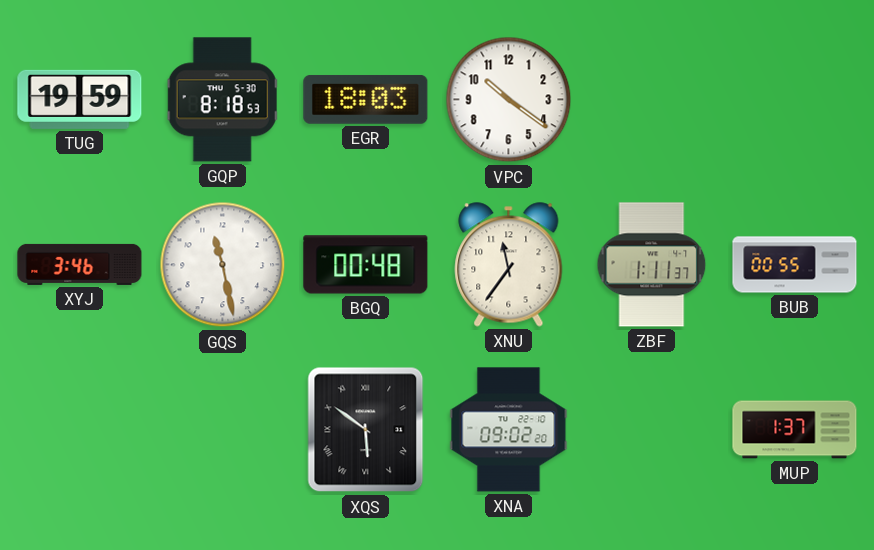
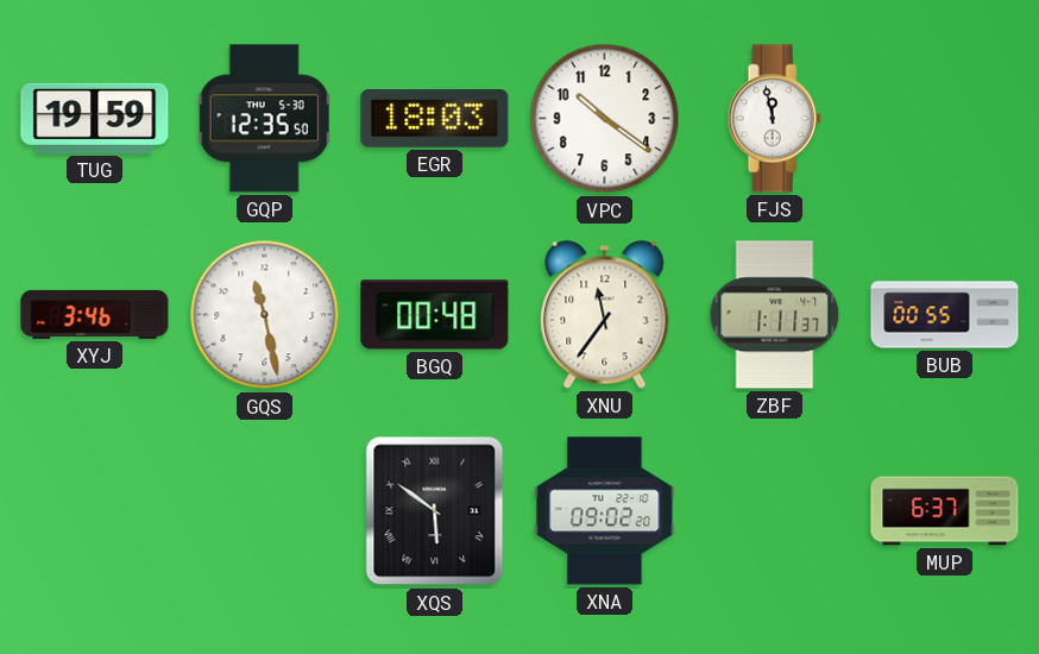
GQP: 8:18 -> 12:35
FJS: none -> 11:58
MUP: 1:37 -> 6:37
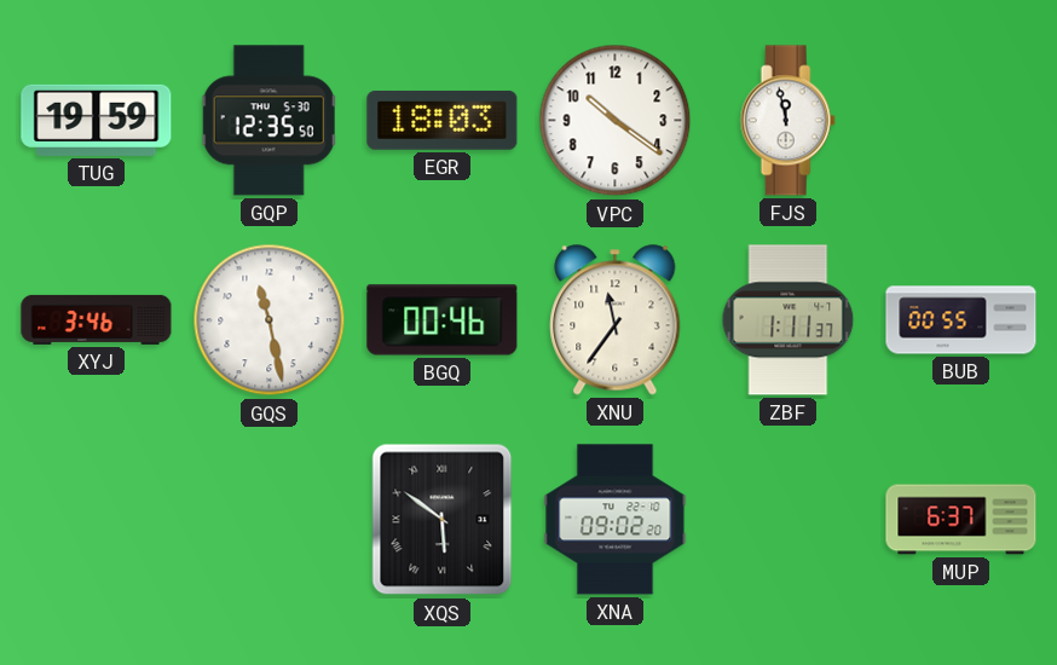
BGQ: 00:48 -> 00:46
